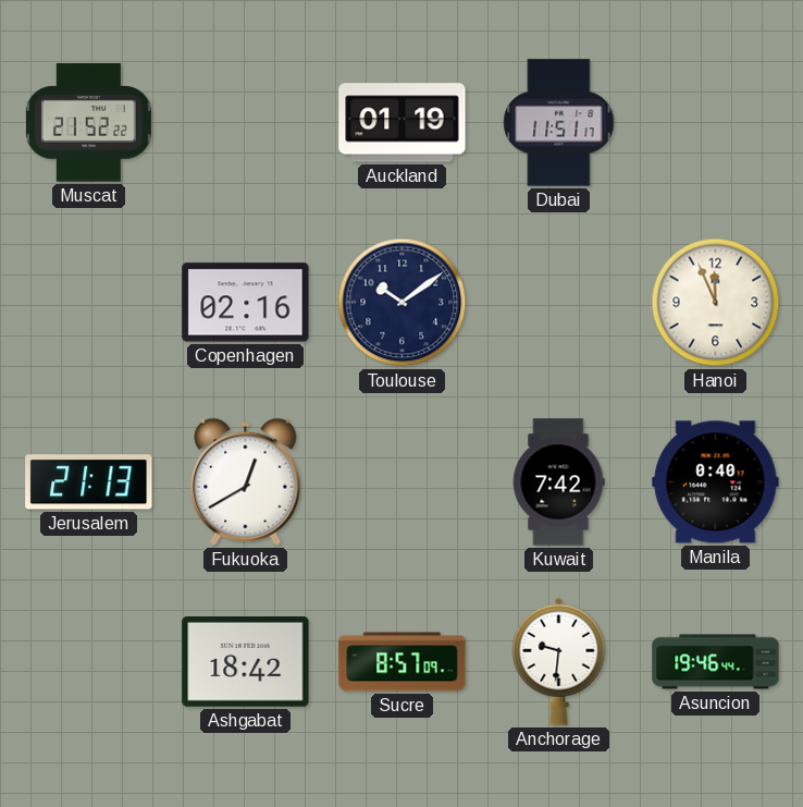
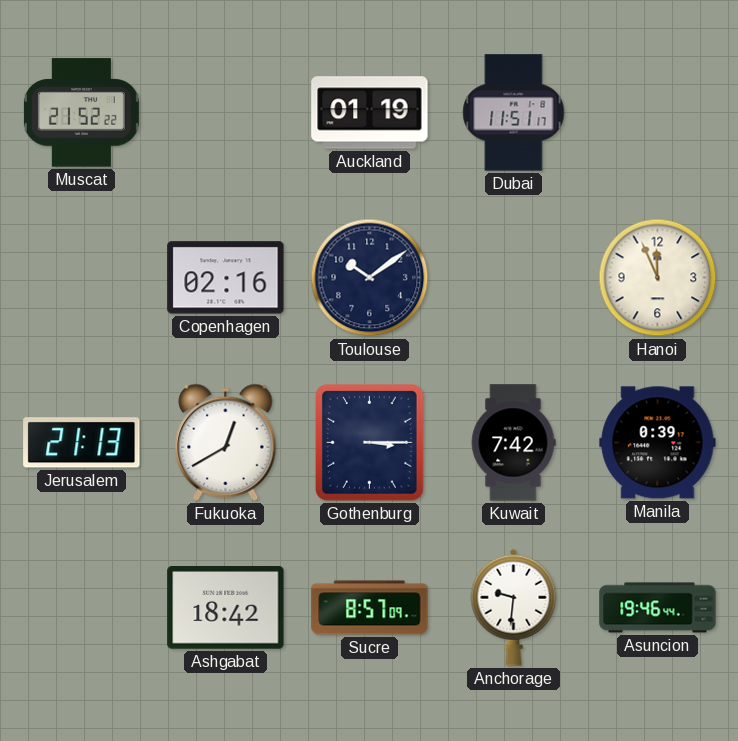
Gothenburg: none -> 3:15
Manila: 0:40 -> 0:39
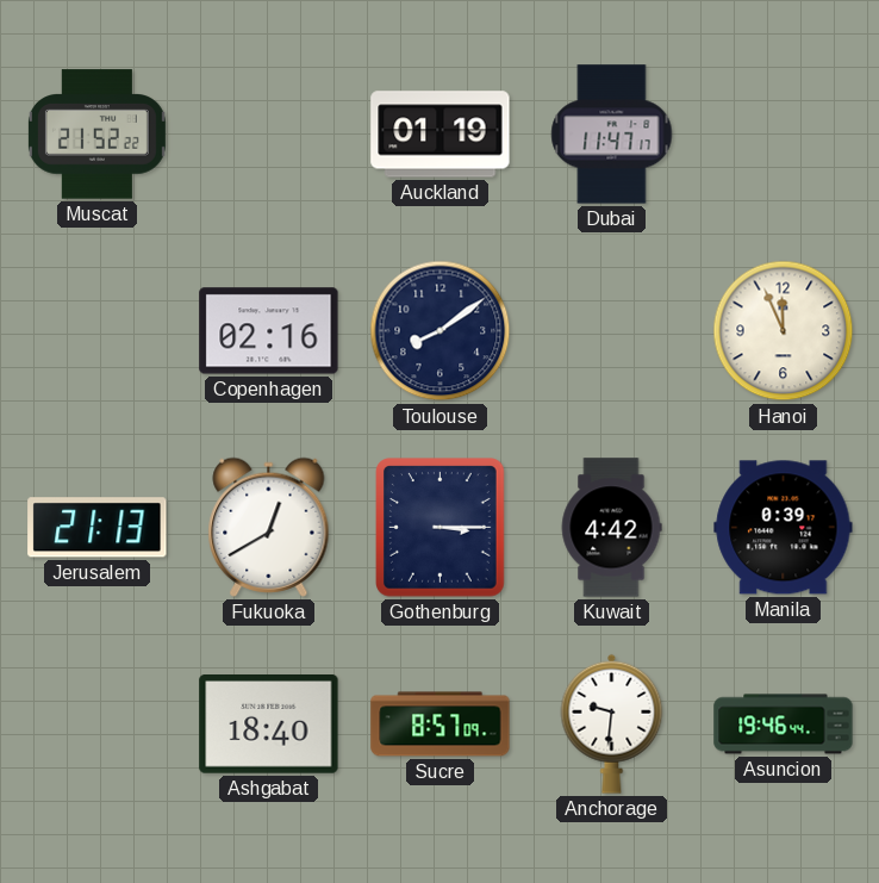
Dubai: 11:51 -> 11:47
Toulouse: 10:09 -> 8:09
Kuwait: 7:42 -> 4:42
Ashgabat: 18:42 -> 18:40
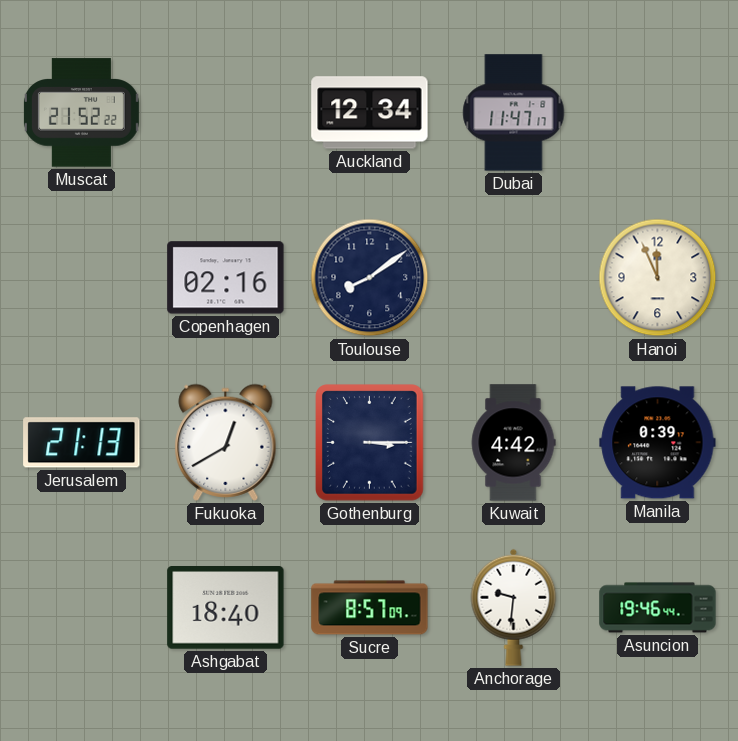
Auckland: 01:19 -> 12:34
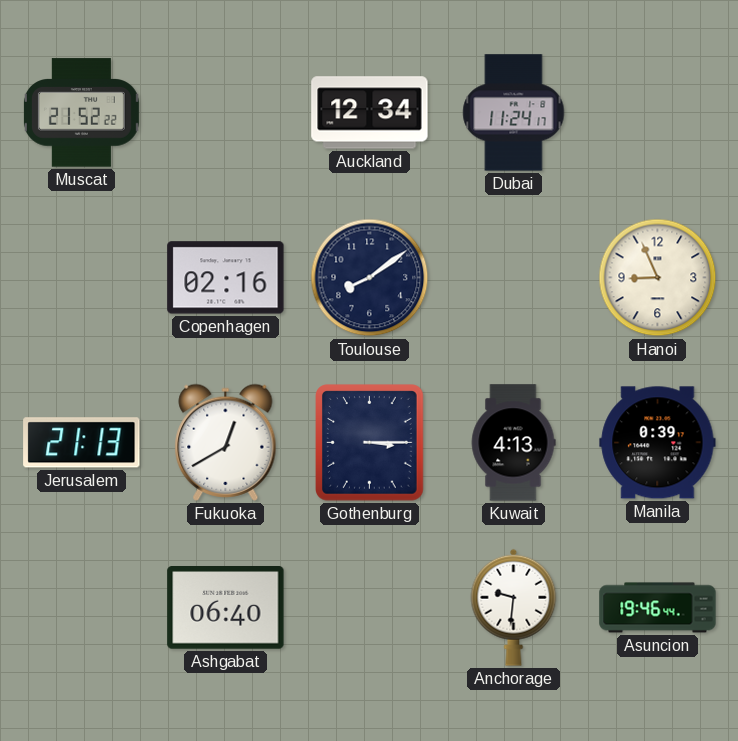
Dubai: 11:47 -> 11:24
Hanoi: 11:56 -> 8:56
Kuwait: 4:42 -> 4:13
Ashgabat: 18:40 -> 06:40
Sucre: 8:57 -> none
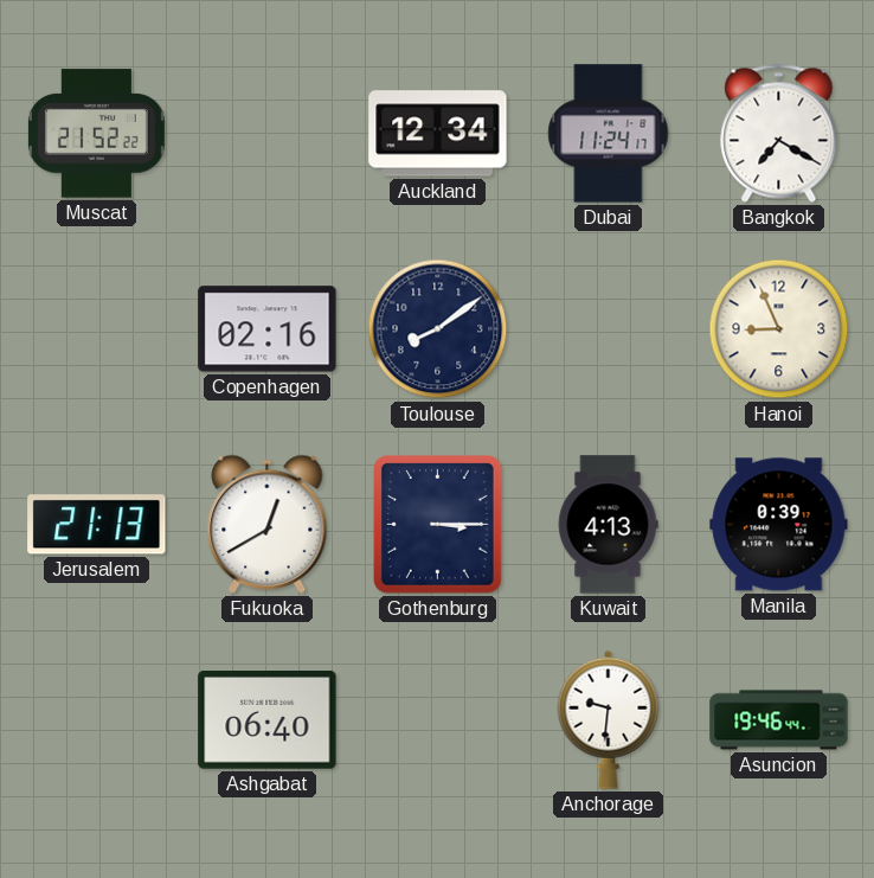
Bangkok: none -> 7:20
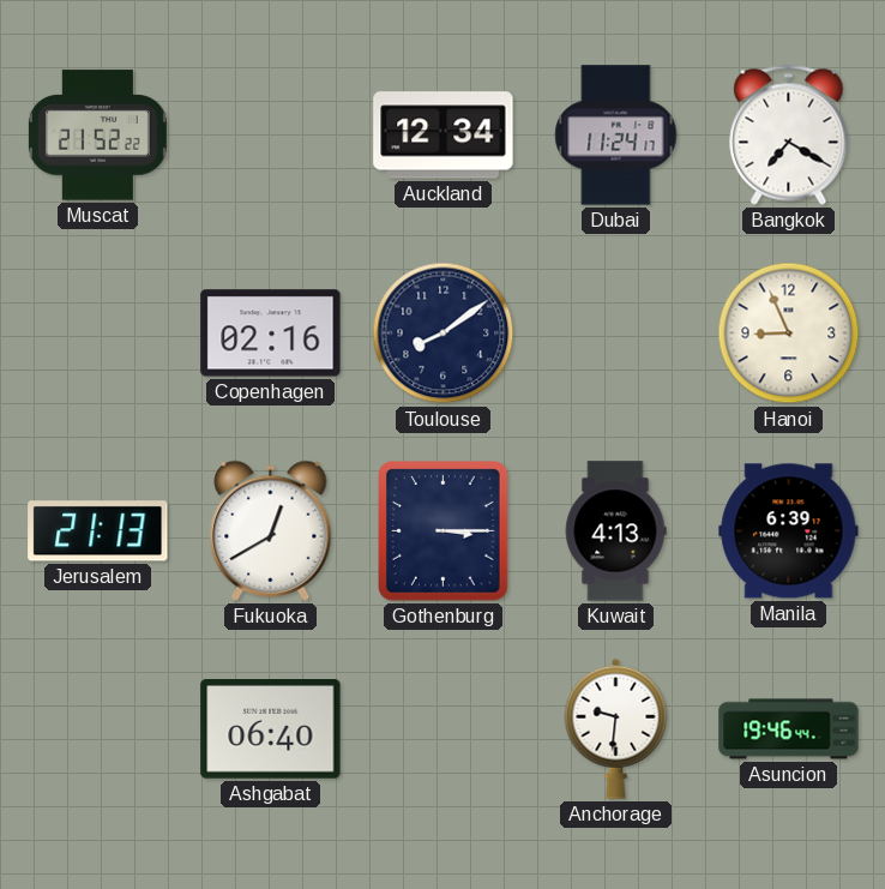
Manila: 0:39 -> 6:39
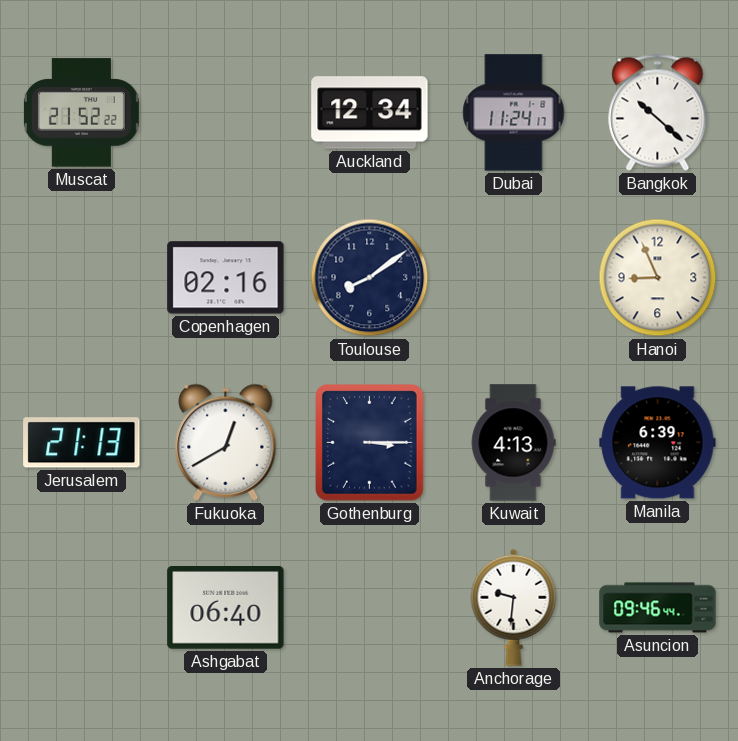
Bangkok: 7:20 -> 10:22
Asuncion: 19:46 -> 09:46
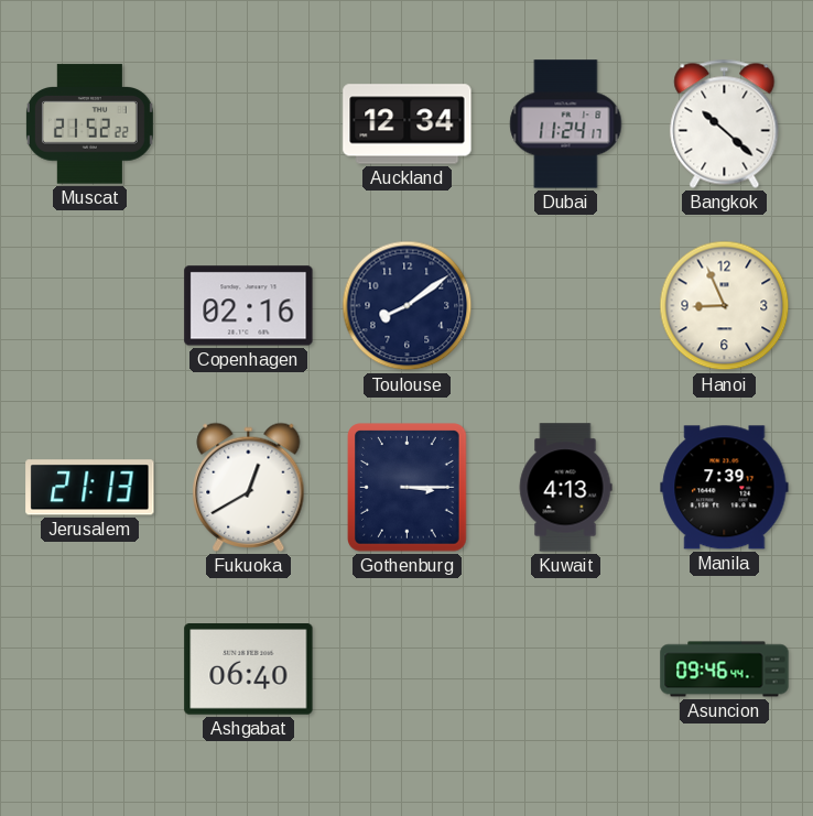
Manila: 6:39 -> 7:39
Anchorage: 9:31 -> none
